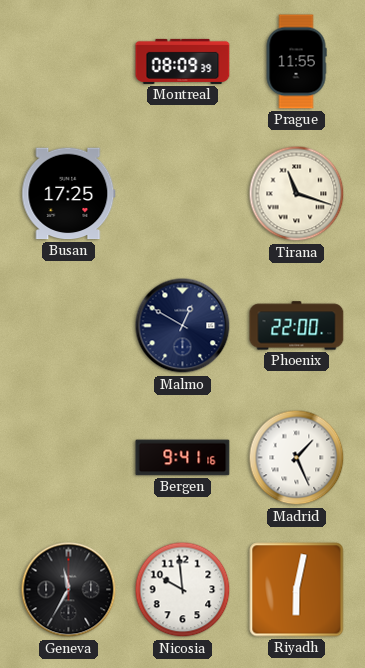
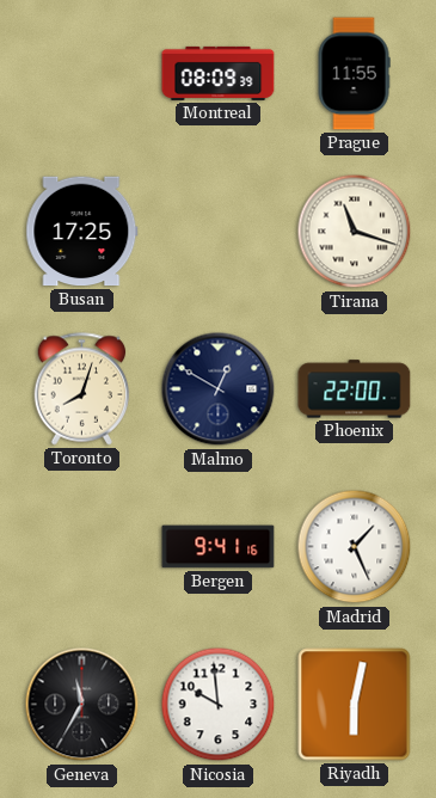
Toronto: none -> 8:03
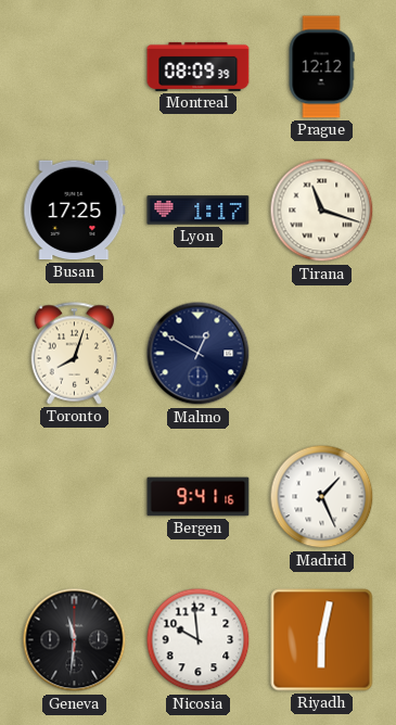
Prague: 11:55 -> 12:12
Lyon: none -> 1:17
Phoenix: 22:00 -> none
Geneva: 11:35 -> 11:31
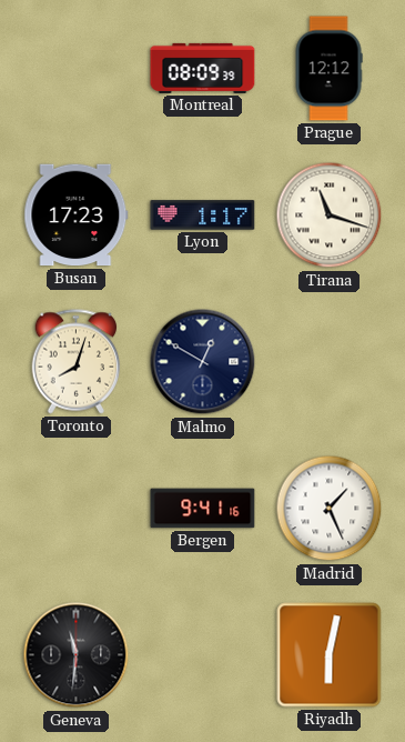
Busan: 17:25 -> 17:23
Nicosia: 9:59 -> none
